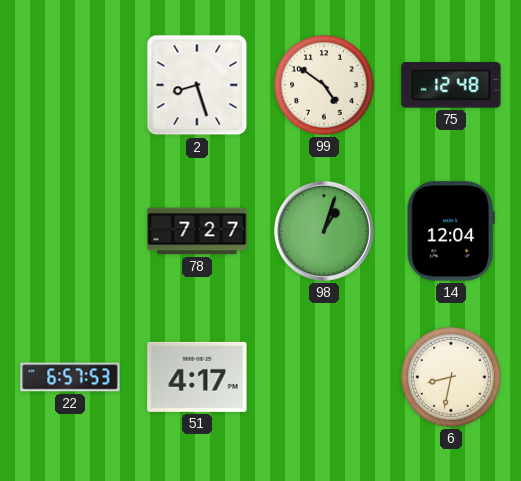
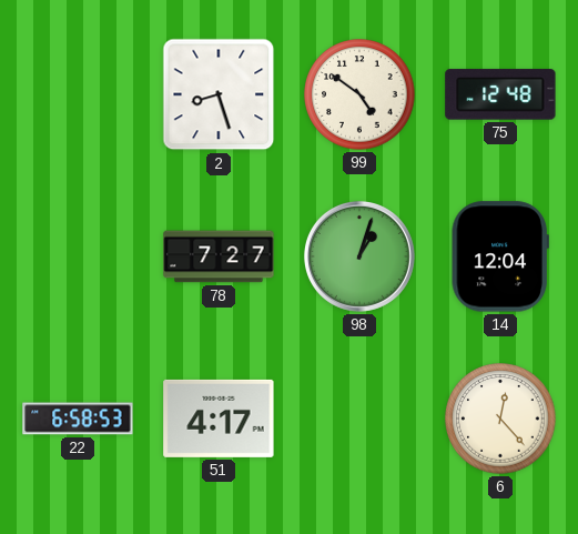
22: 6:57 -> 6:58
6: 8:32 -> 12:23
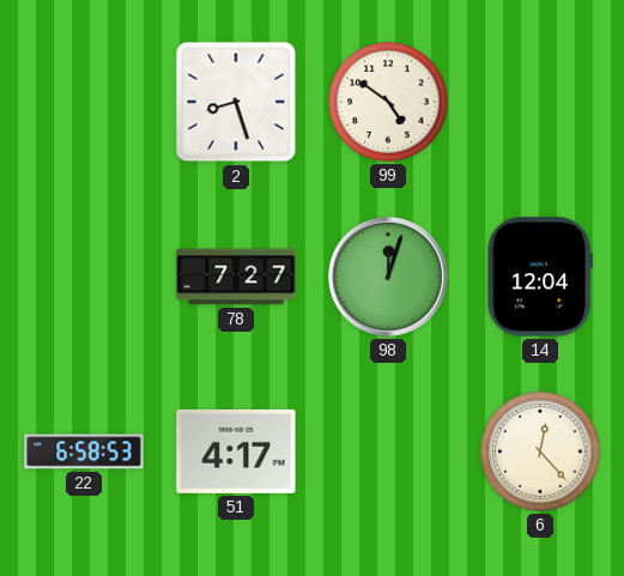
75: 12:48 -> none
98: 1:03 -> 12:03
